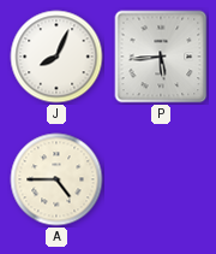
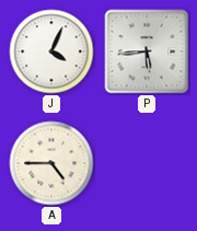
J: 8:04 -> 4:04
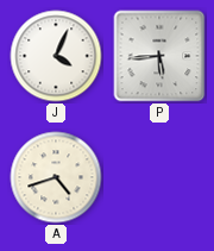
A: 4:45 -> 4:42
